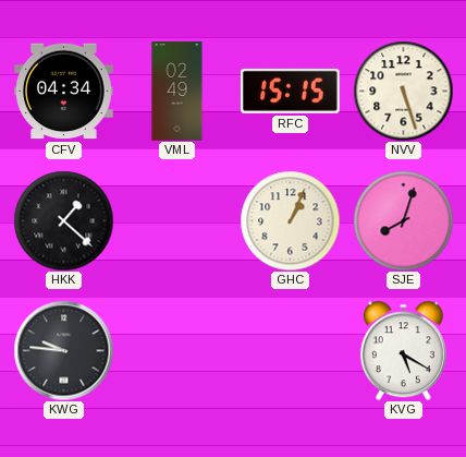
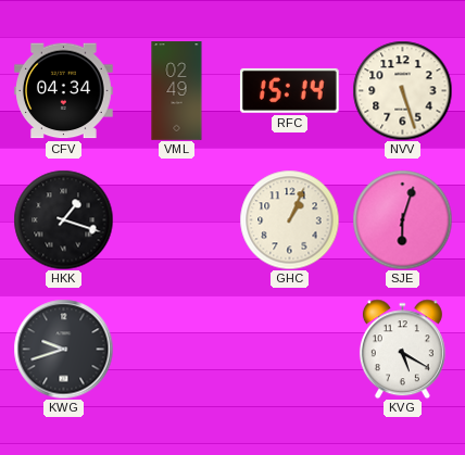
RFC: 15:15 -> 15:14
HKK: 1:22 -> 1:18
SJE: 8:03 -> 6:03
KWG: 9:46 -> 9:42
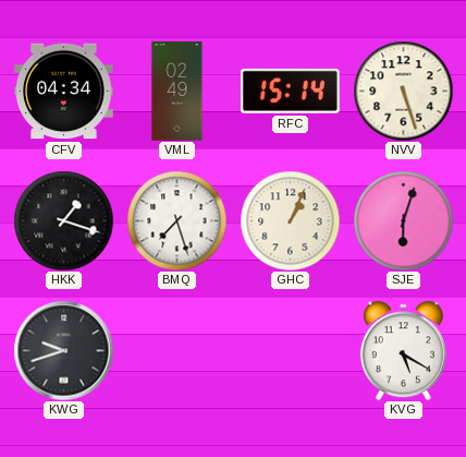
BMQ: none -> 7:27
